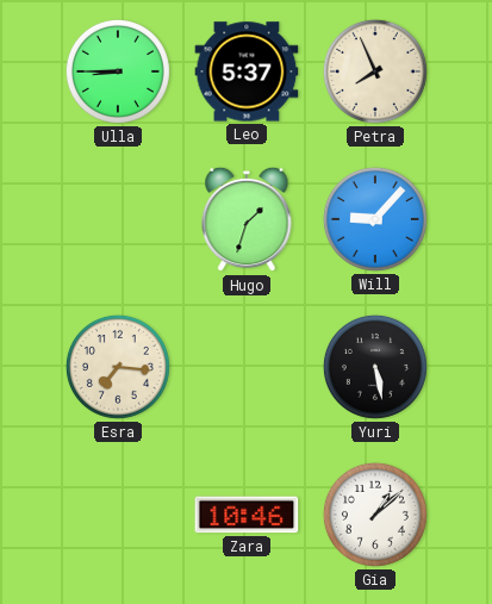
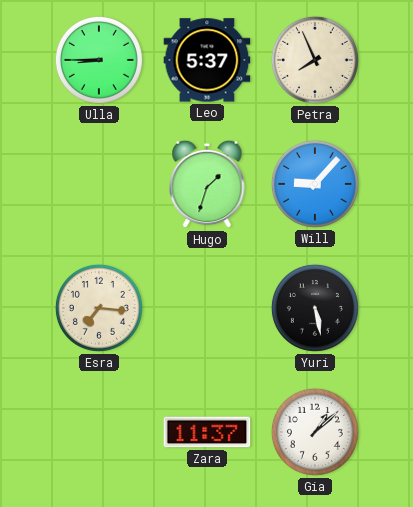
Zara: 10:46 -> 11:37
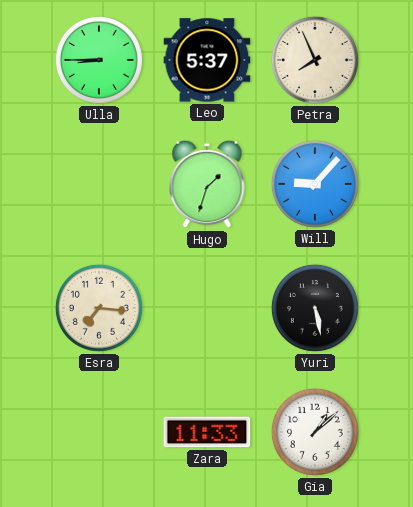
Zara: 11:37 -> 11:33
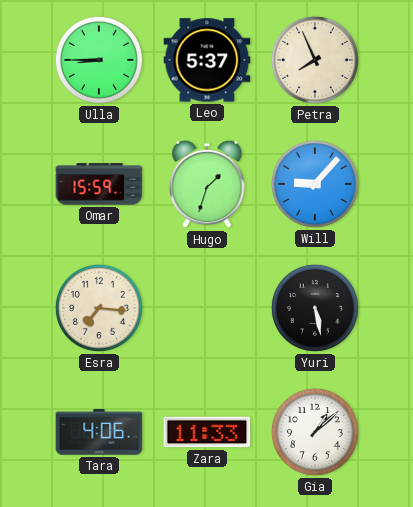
Omar: none -> 15:59
Tara: none -> 4:06
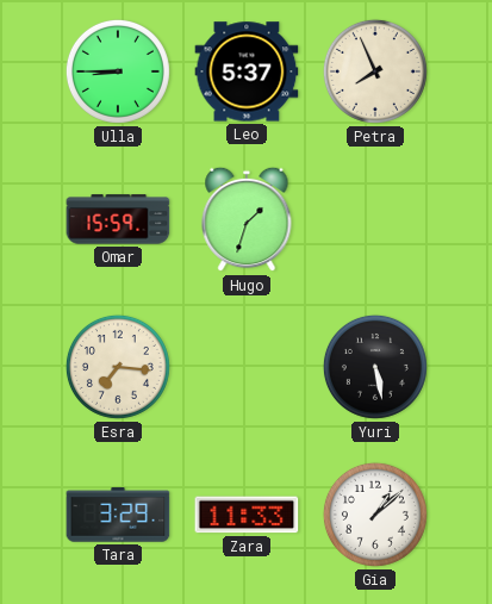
Will: 9:07 -> none
Tara: 4:06 -> 3:29
